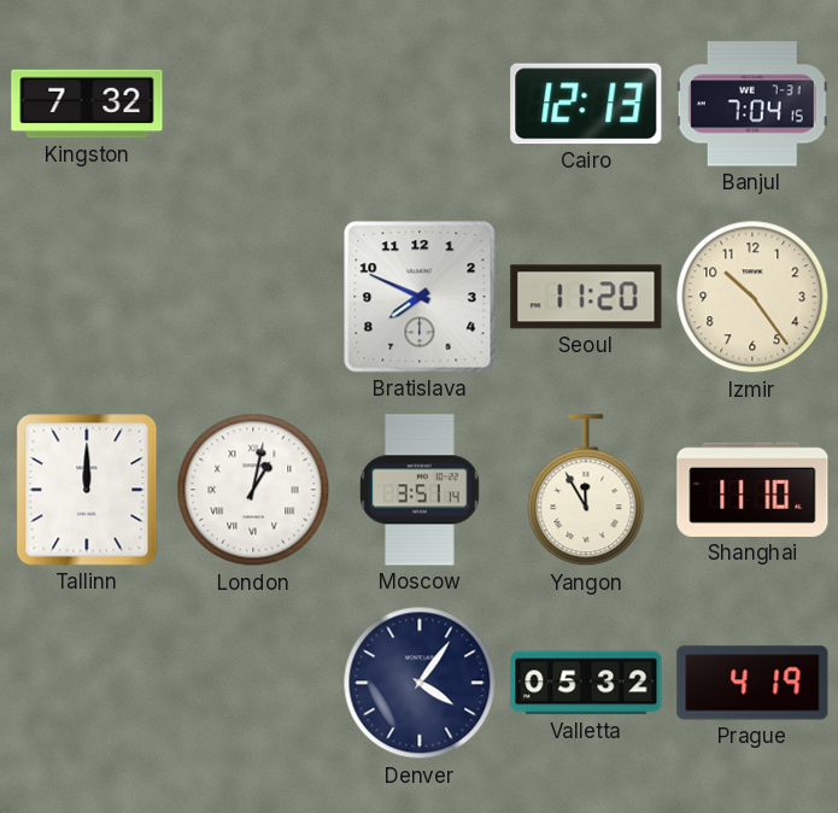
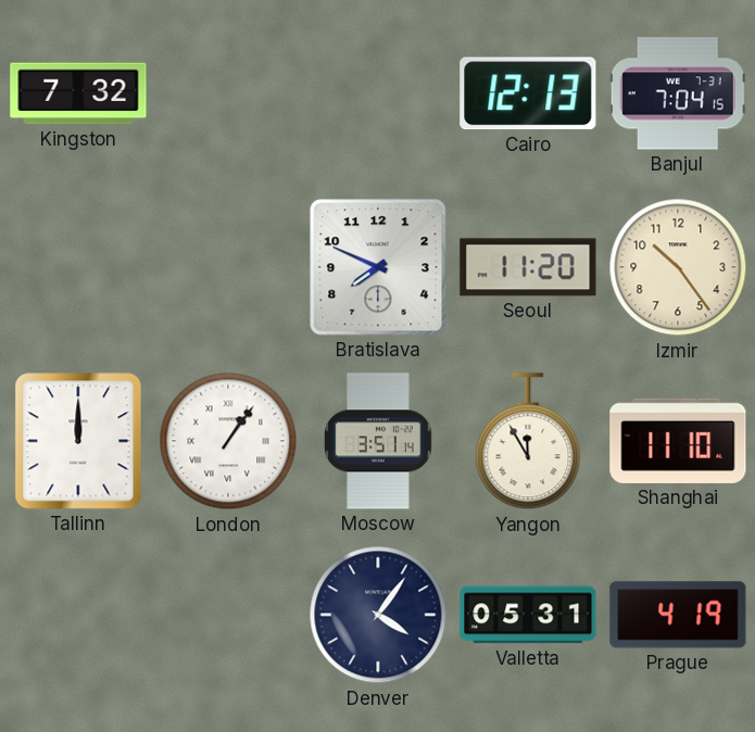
London: 1:02 -> 1:06
Valletta: 05:32 -> 05:31
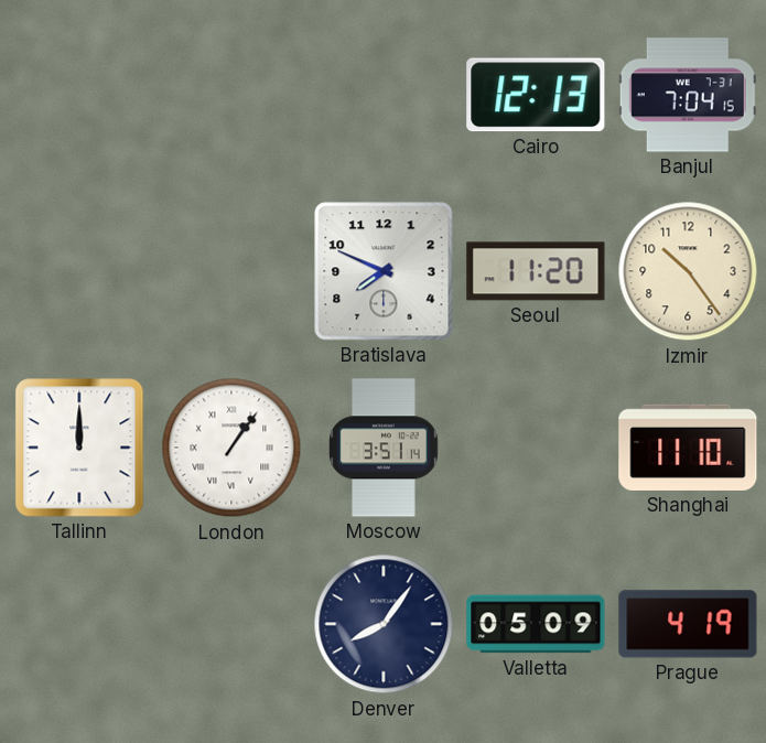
Kingston: 7:32 -> none
Yangon: 11:55 -> none
Denver: 4:06 -> 8:06
Valletta: 05:31 -> 05:09
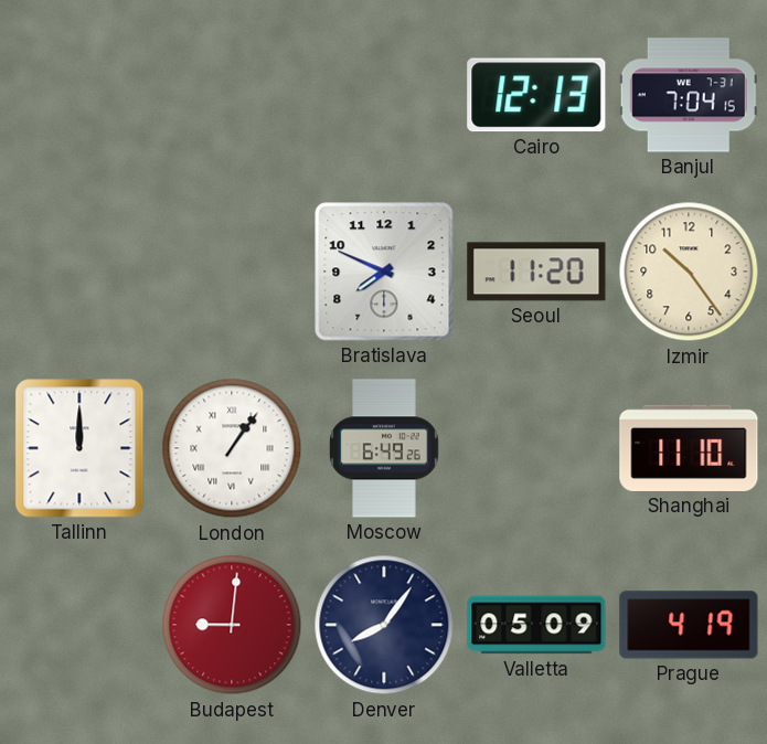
Moscow: 3:51 -> 6:49
Budapest: none -> 9:01
